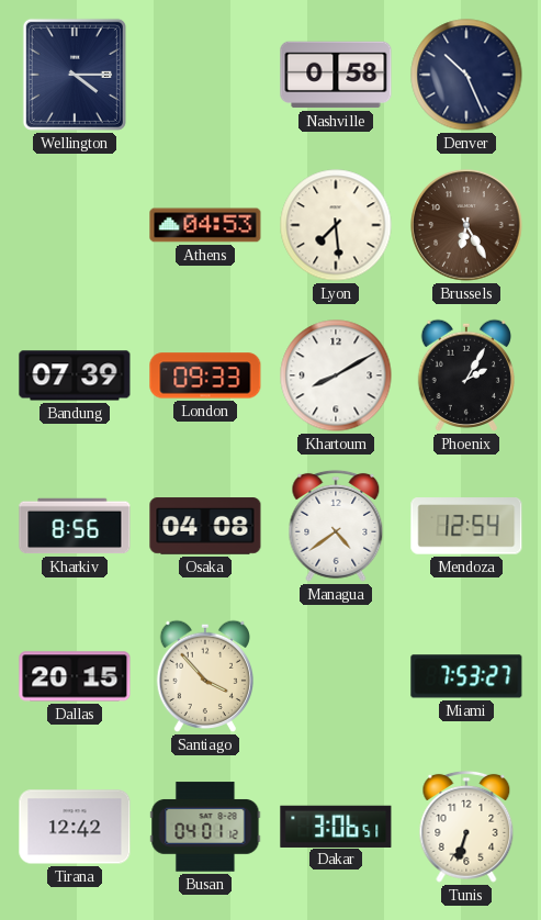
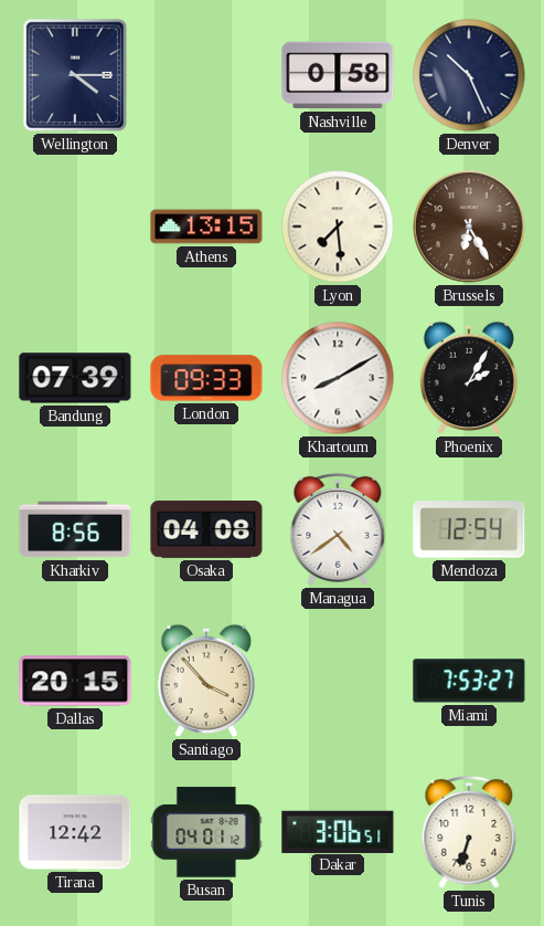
Athens: 04:53 -> 13:15
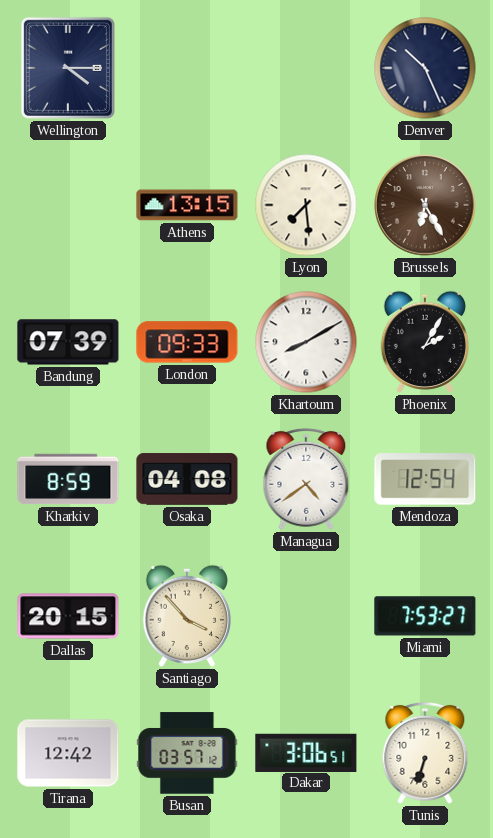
Nashville: 0:58 -> none
Kharkiv: 8:56 -> 8:59
Busan: 04:01 -> 03:57
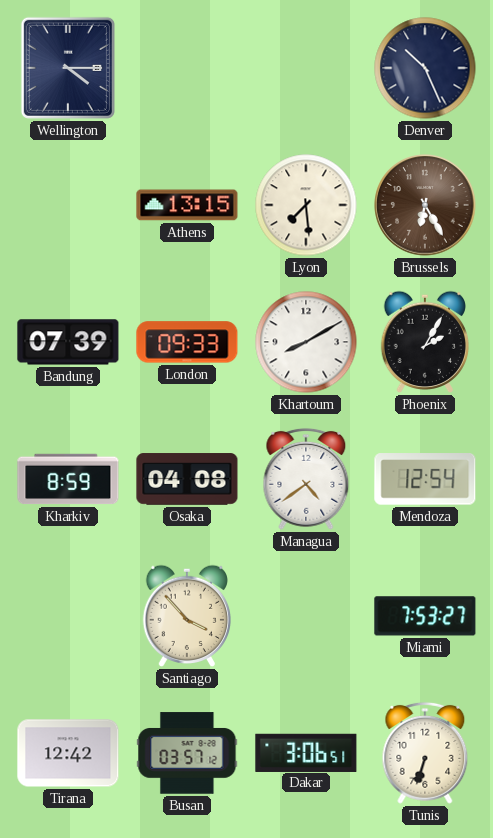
Dallas: 20:15 -> none
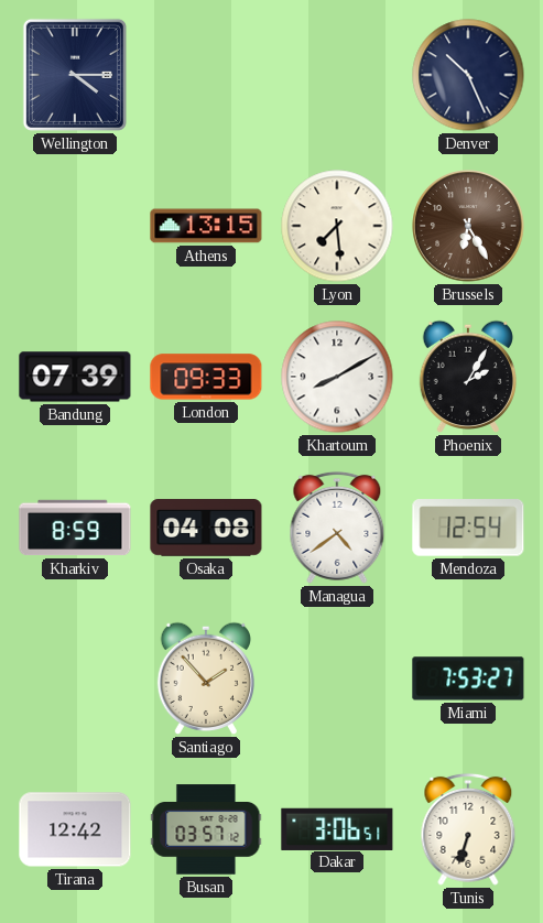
Santiago: 3:53 -> 1:53
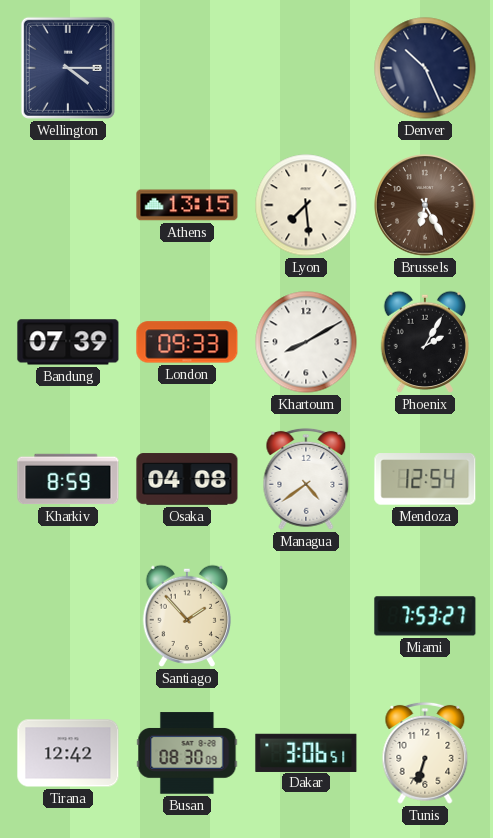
Busan: 03:57 -> 08:30
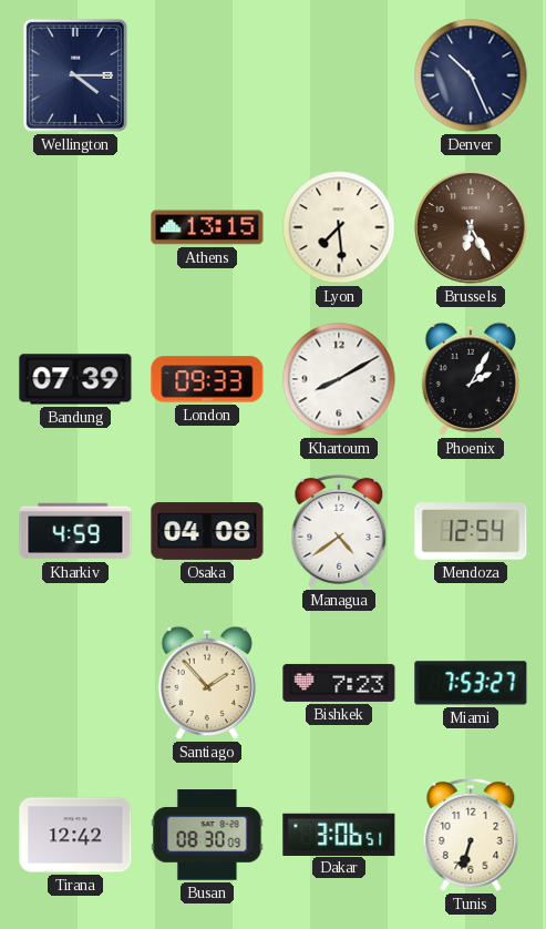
Kharkiv: 8:59 -> 4:59
Bishkek: none -> 7:23
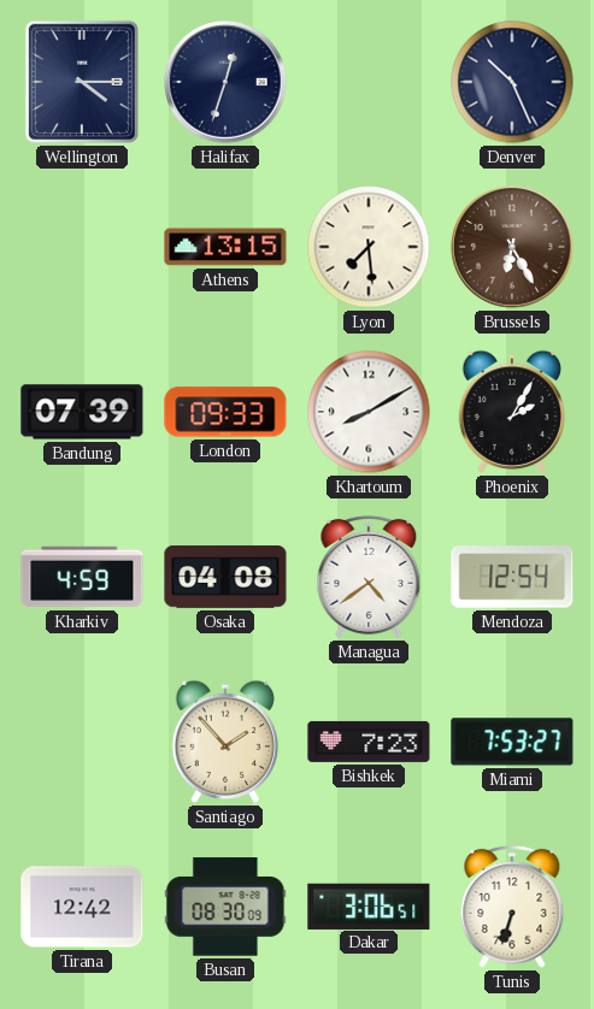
Halifax: none -> 12:33
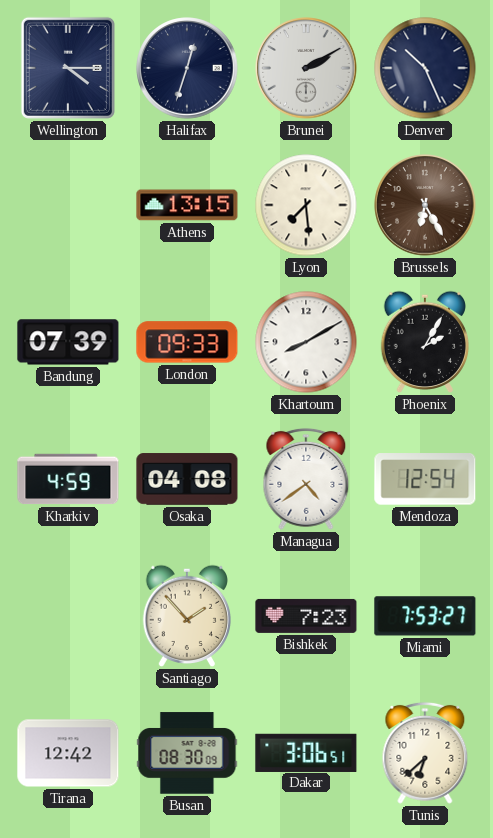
Brunei: none -> 2:10
Tunis: 6:33 -> 6:38
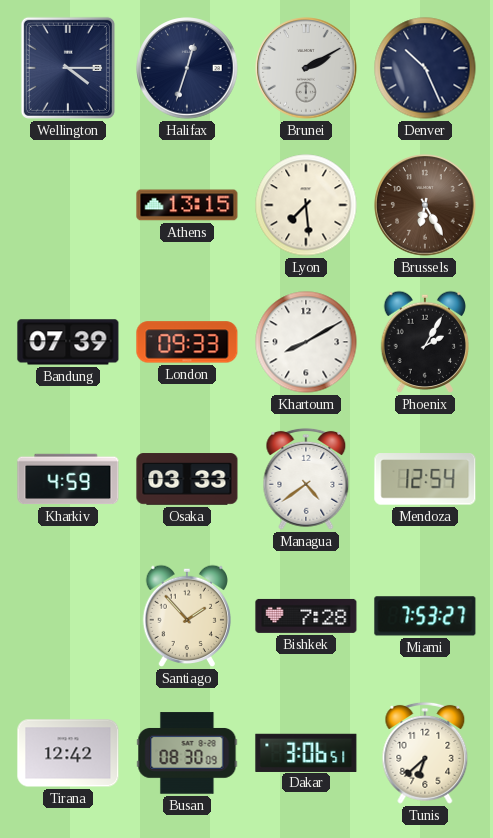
Osaka: 04:08 -> 03:33
Bishkek: 7:23 -> 7:28
